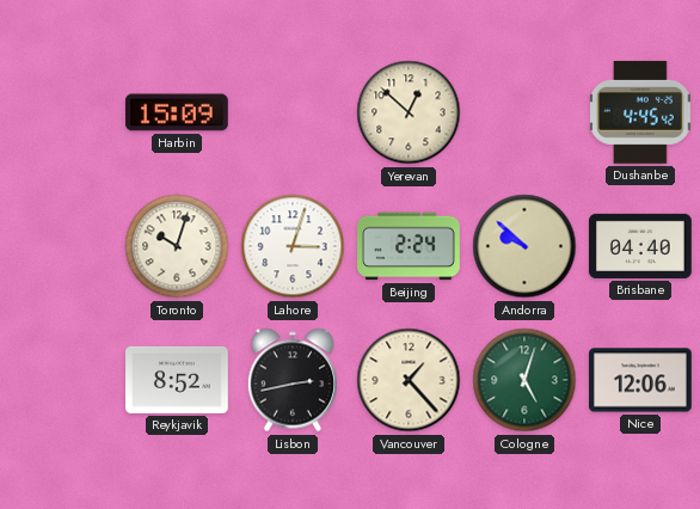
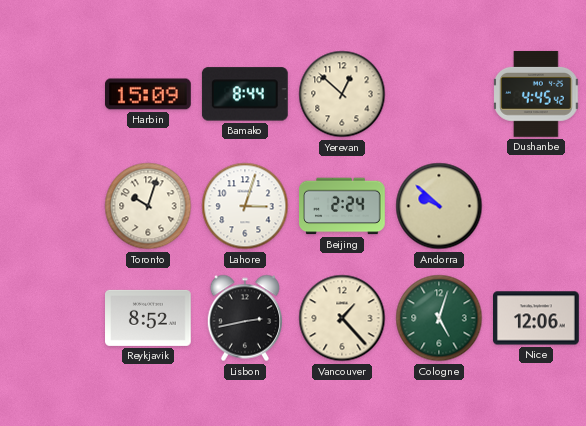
Bamako: none -> 8:44
Brisbane: 04:40 -> none
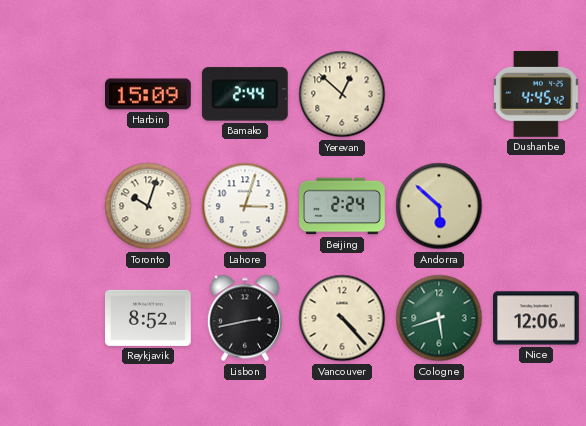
Bamako: 8:44 -> 2:44
Andorra: 9:52 -> 5:52
Vancouver: 1:23 -> 4:23
Cologne: 5:03 -> 5:42
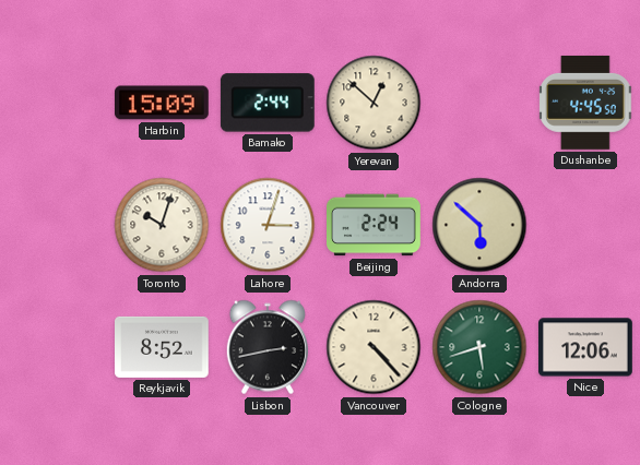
Dushanbe: 4:45:42 -> 4:45:50
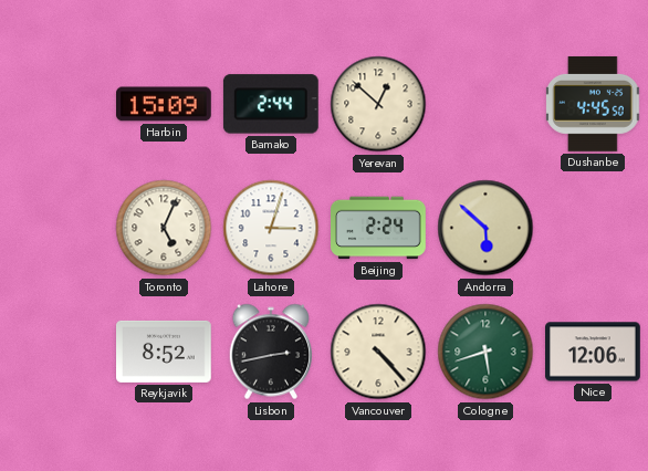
Toronto: 10:03 -> 5:04
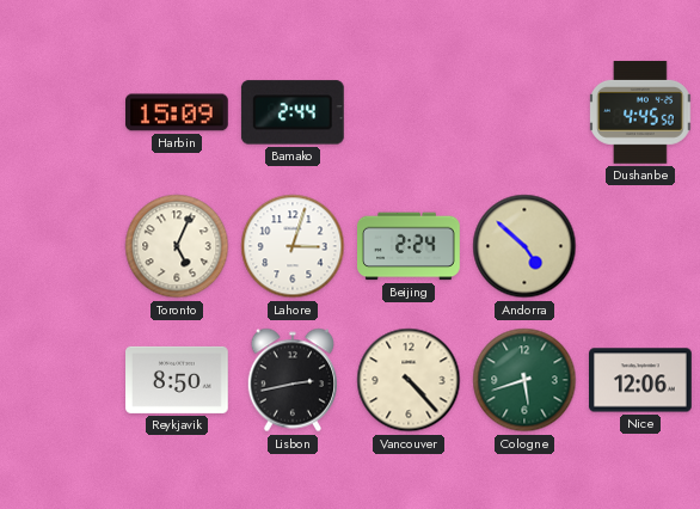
Yerevan: 12:52 -> none
Andorra: 5:52 -> 4:52
Reykjavik: 8:52 -> 8:50
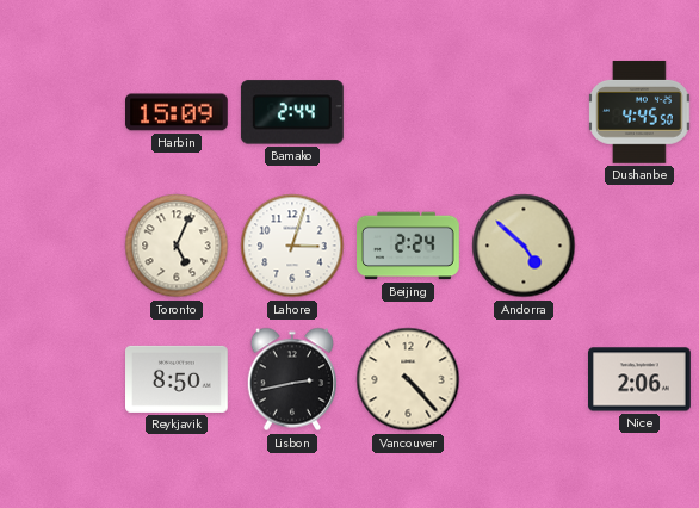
Cologne: 5:42 -> none
Nice: 12:06 -> 2:06
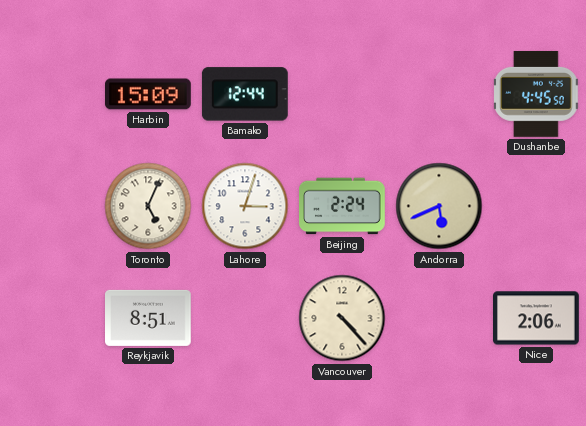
Bamako: 2:44 -> 12:44
Andorra: 4:52 -> 5:41
Reykjavik: 8:50 -> 8:51
Lisbon: 2:43 -> none
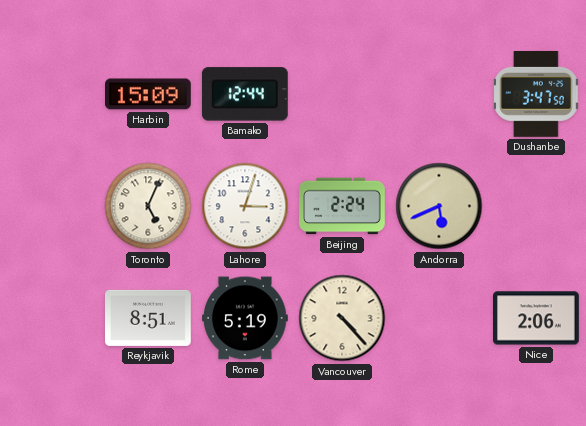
Dushanbe: 4:45 -> 3:47
Rome: none -> 5:19
